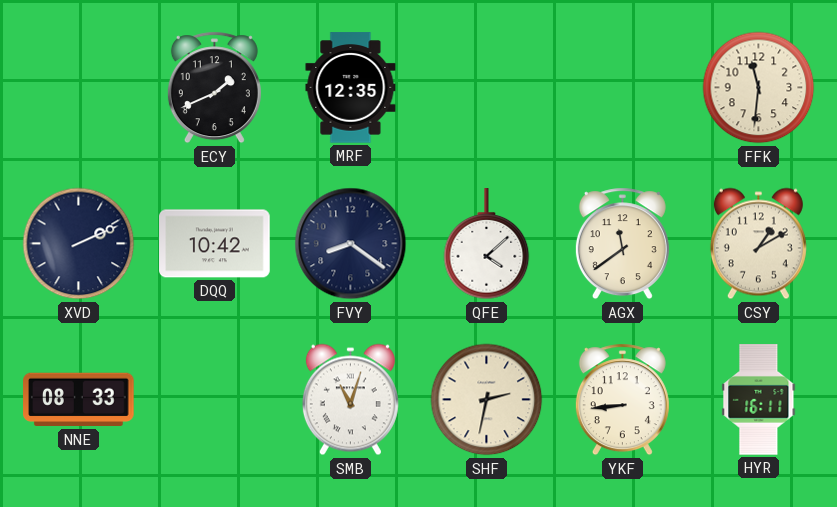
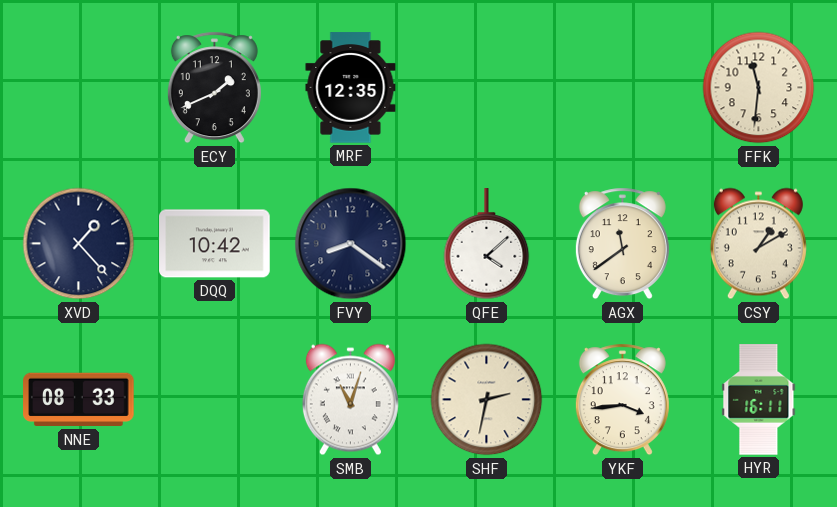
XVD: 2:11 -> 1:23
YKF: 8:44 -> 3:44
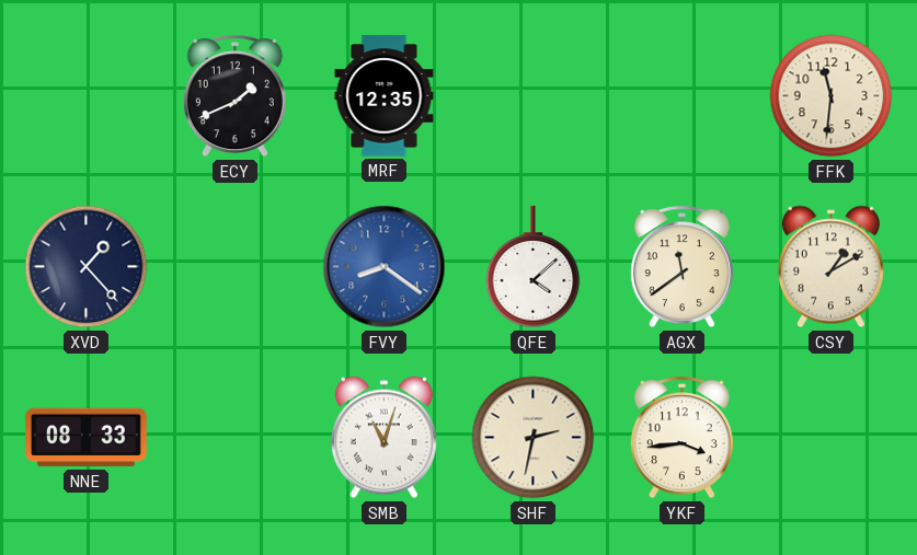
DQQ: 10:42 -> none
FVY dial: navy -> blue
HYR: 16:11 -> none
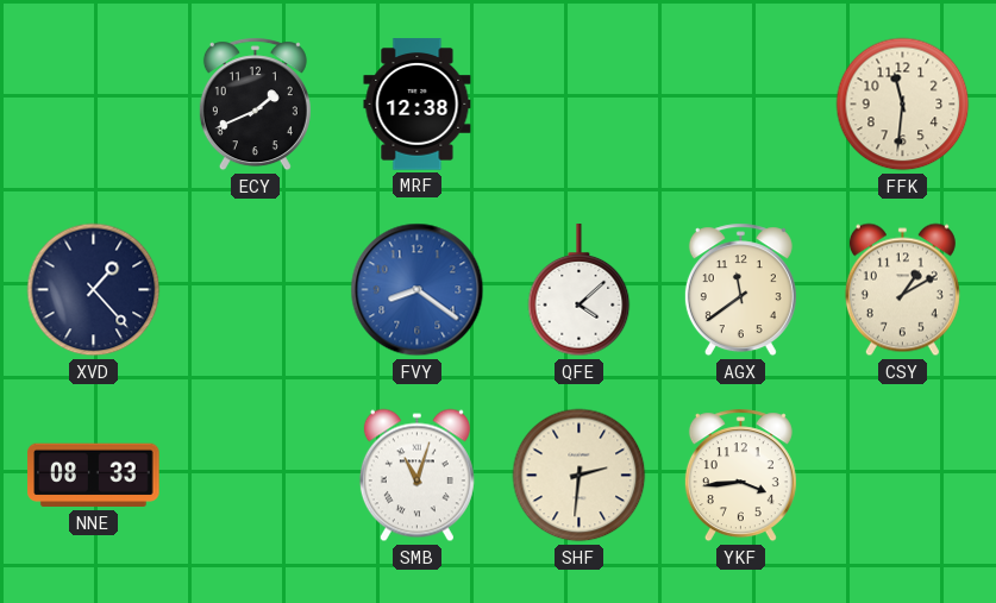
MRF: 12:35 -> 12:38
SHF: 2:32 -> 2:31
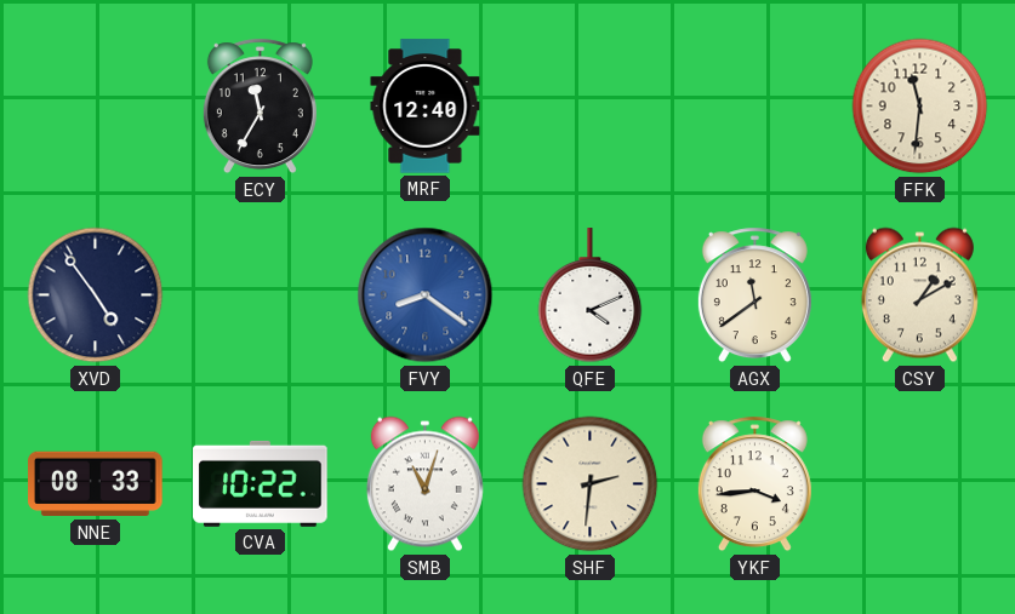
ECY: 1:41 -> 11:35
MRF: 12:38 -> 12:40
XVD: 1:23 -> 4:54
QFE: 4:08 -> 4:11
CVA: none -> 10:22
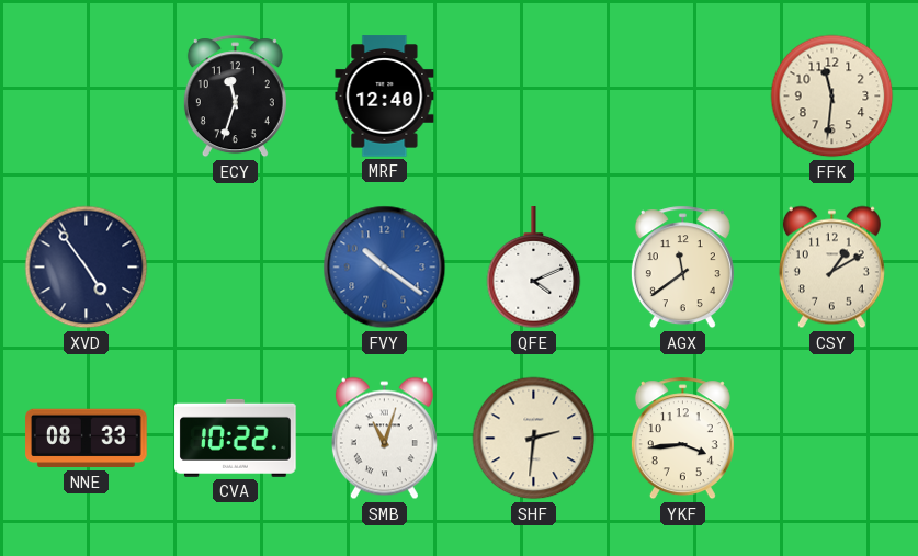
ECY: 11:35 -> 11:33
FVY: 8:21 -> 10:21
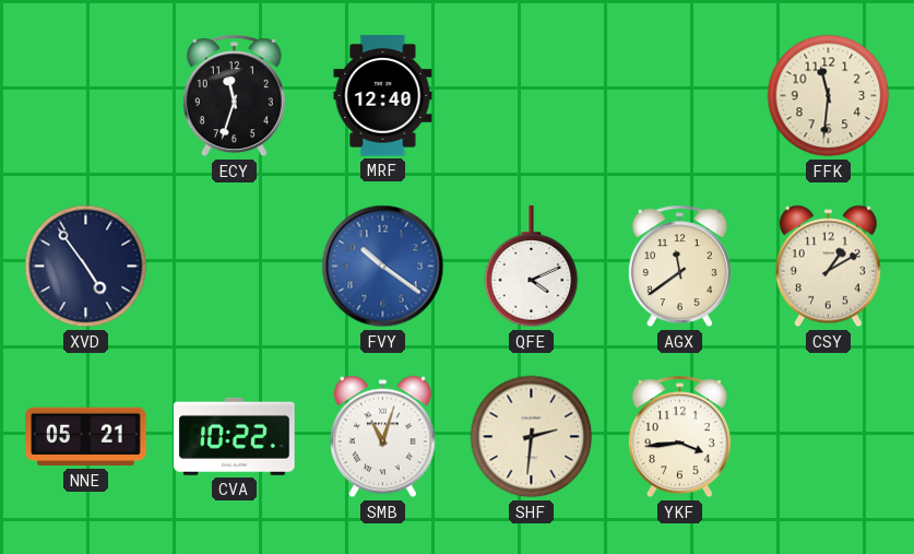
NNE: 08:33 -> 05:21
